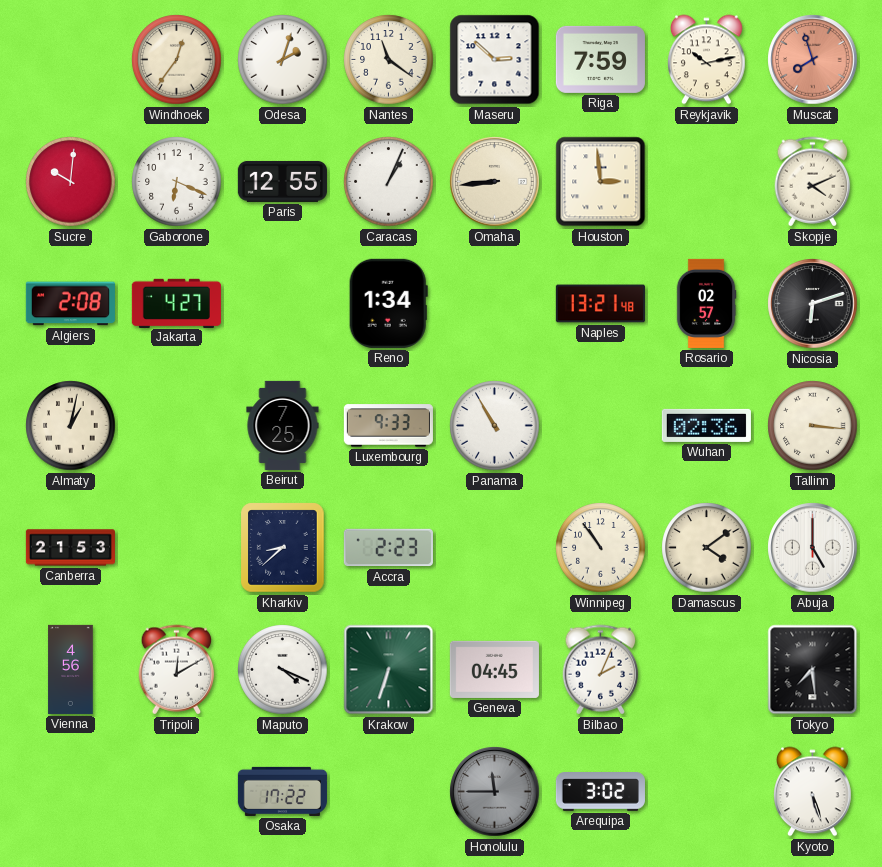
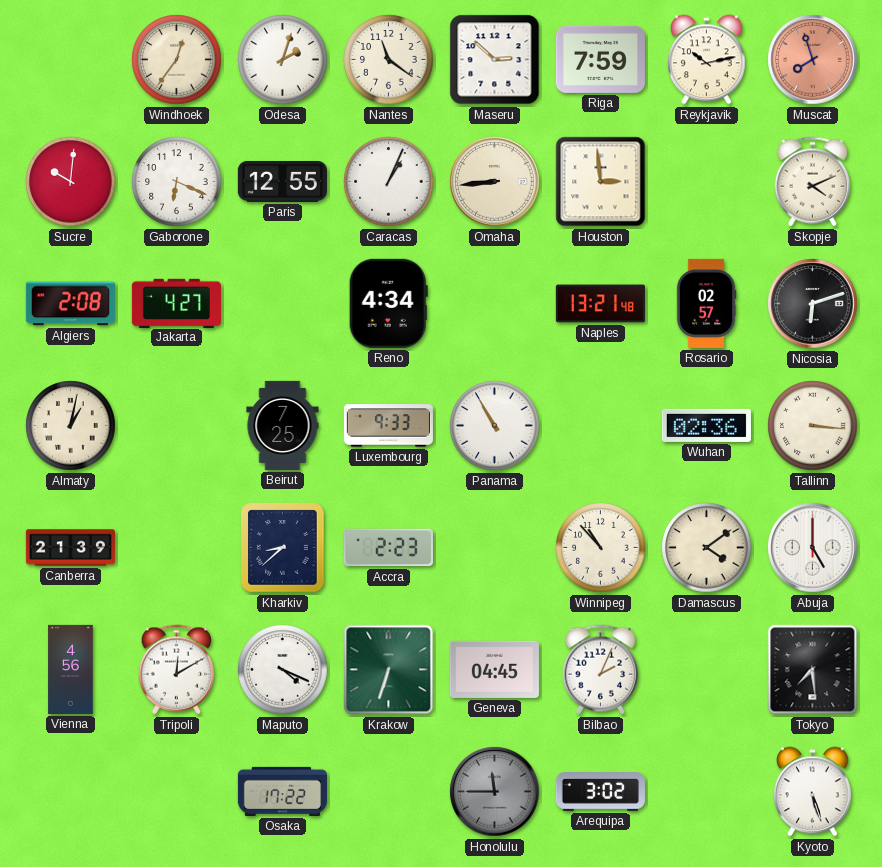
Reno: 1:34 -> 4:34
Canberra: 21:53 -> 21:39
Winnipeg: 10:54 -> 10:53
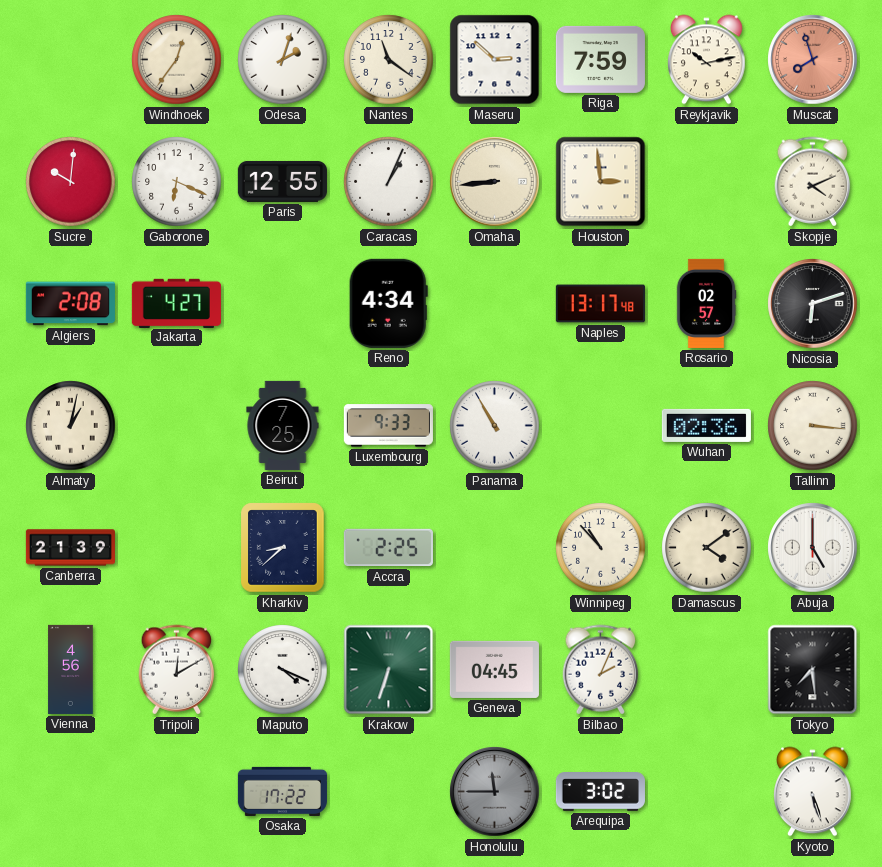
Naples: 13:21 -> 13:17
Accra: 2:23 -> 2:25
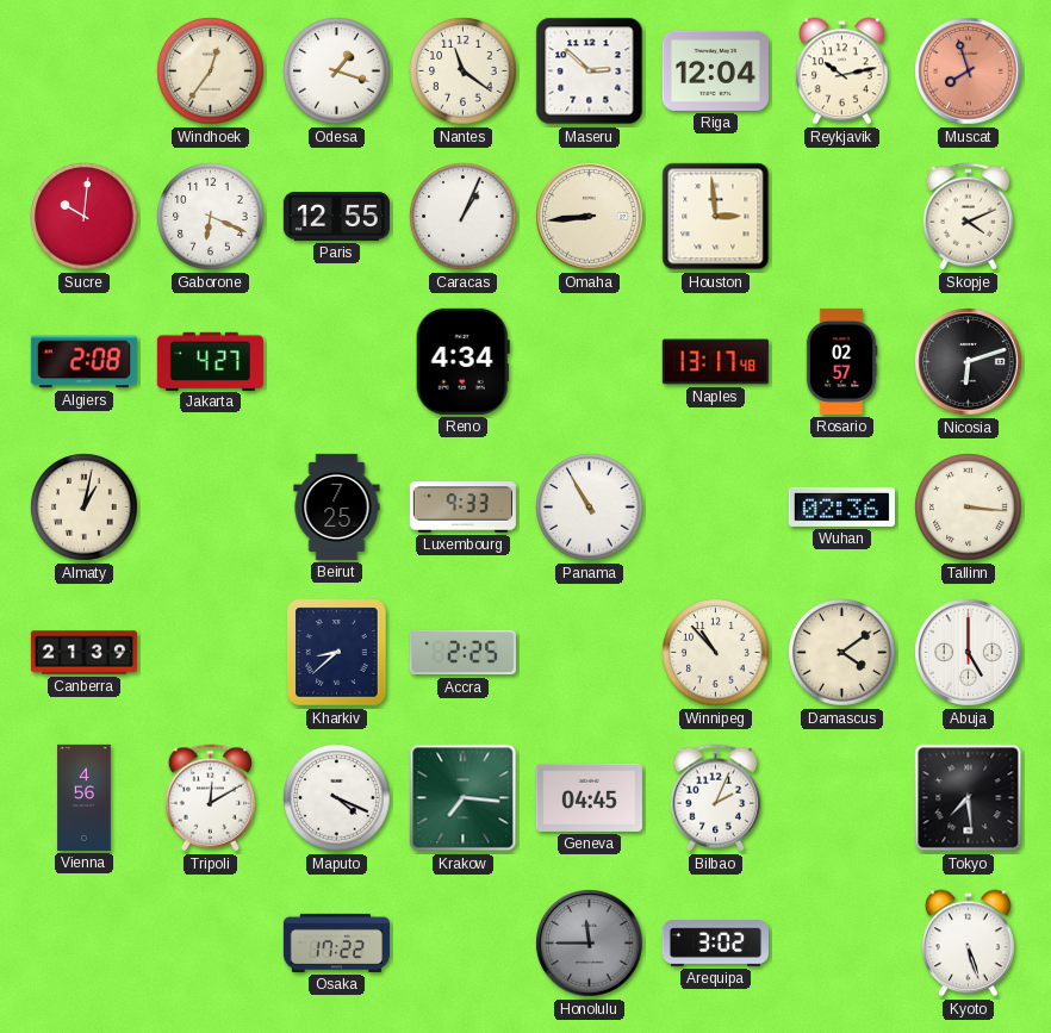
Odesa: 2:03 -> 1:18
Riga: 7:59 -> 12:04
Krakow: 6:33 -> 7:16
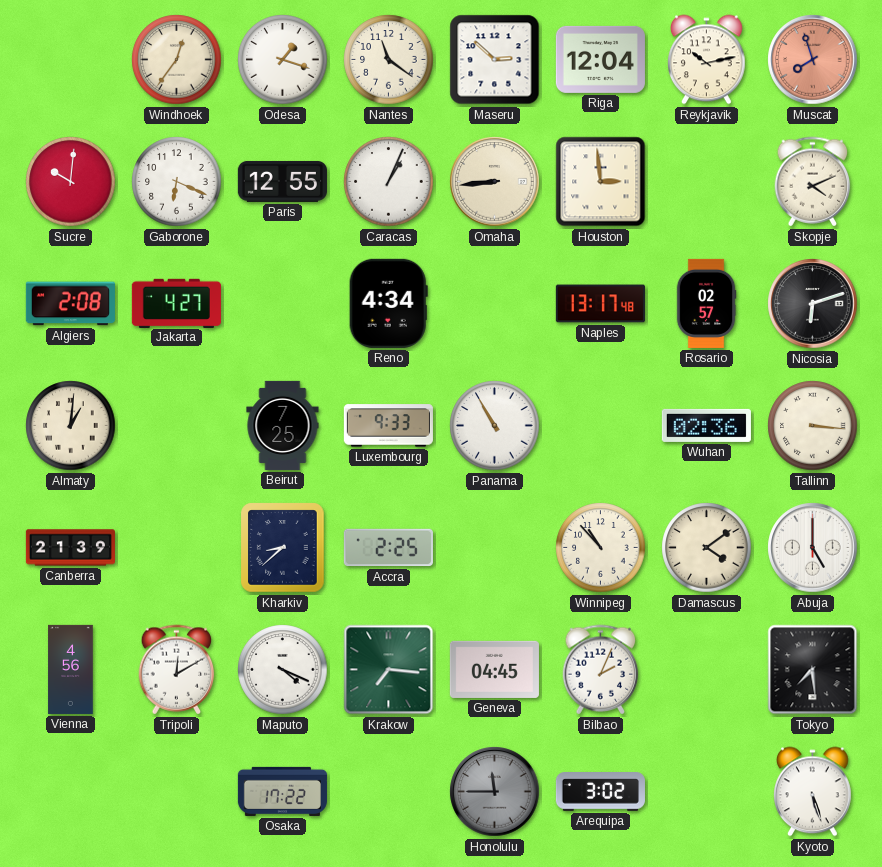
Almaty: 1:02 -> 1:01
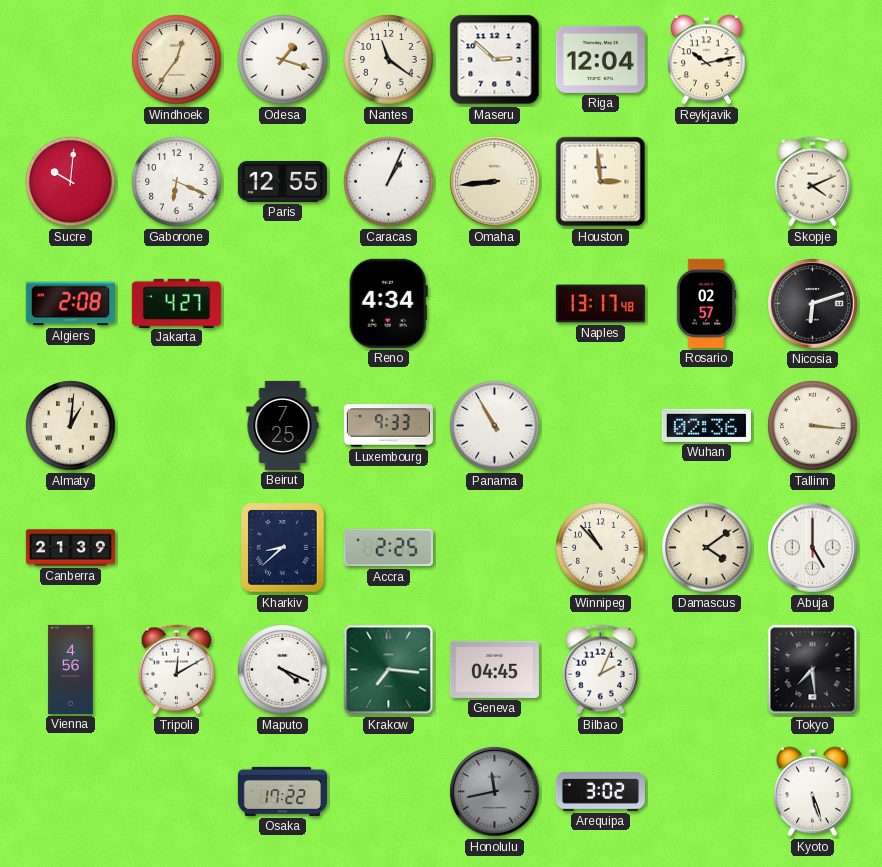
Muscat: 7:57 -> none
Honolulu: 11:45 -> 11:43
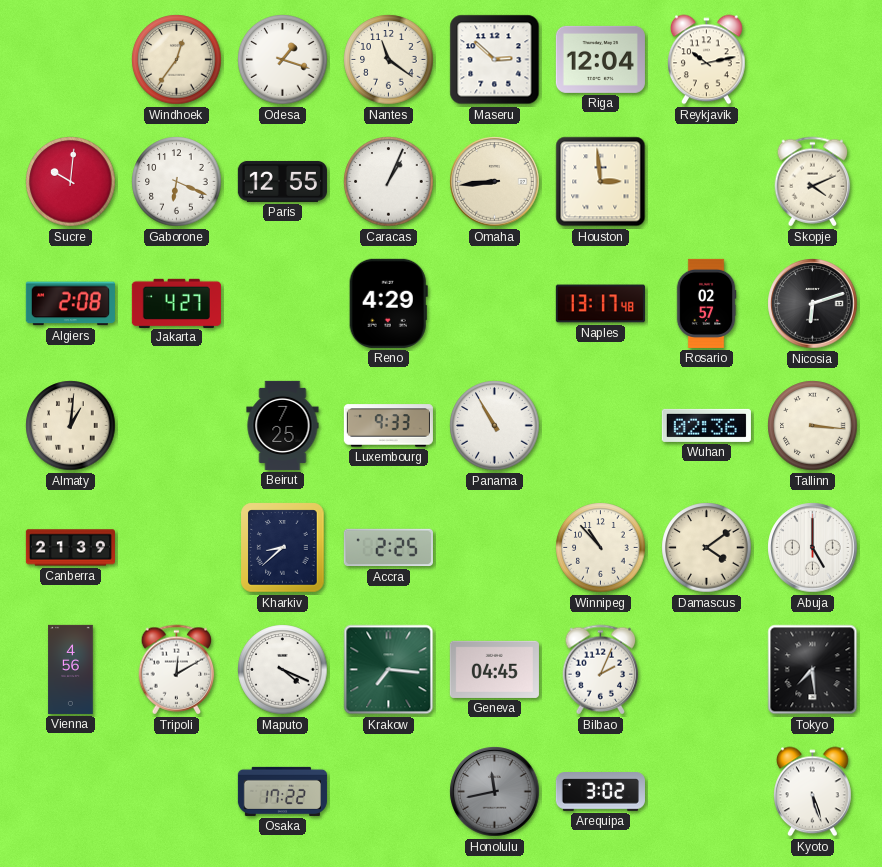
Reno: 4:34 -> 4:29
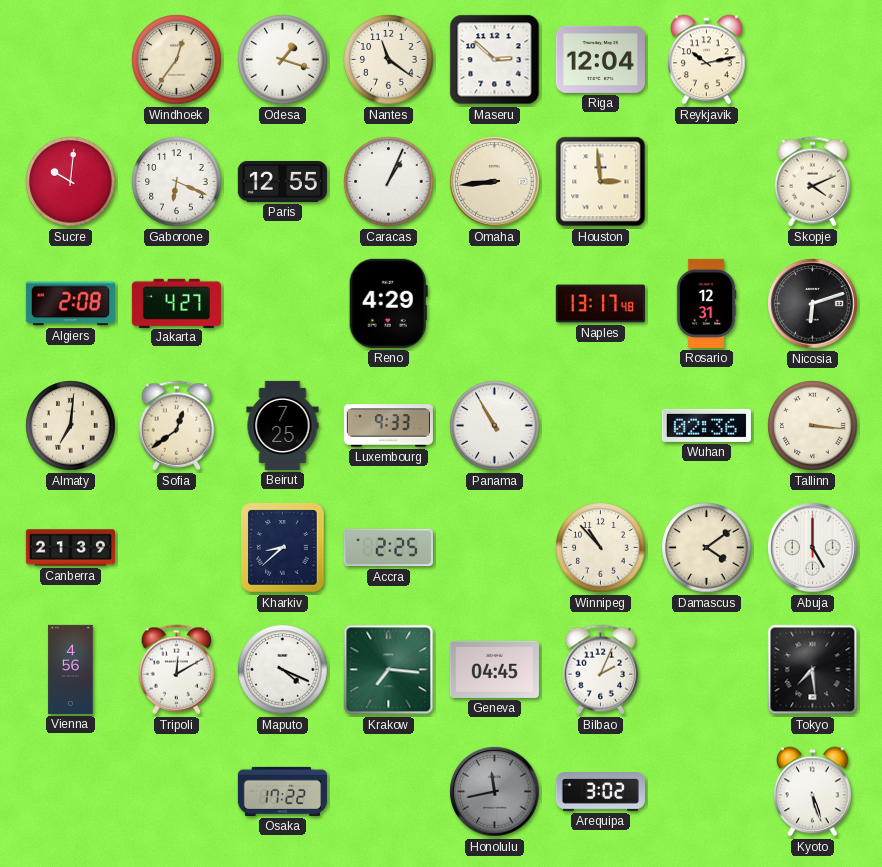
Rosario: 02:57 -> 12:31
Almaty: 1:01 -> 7:01
Sofia: none -> 12:39
